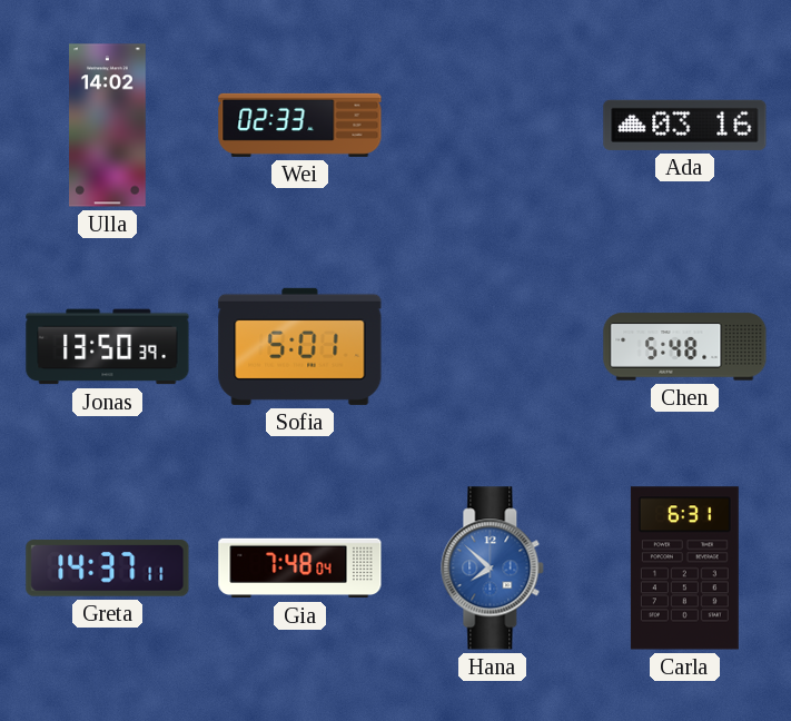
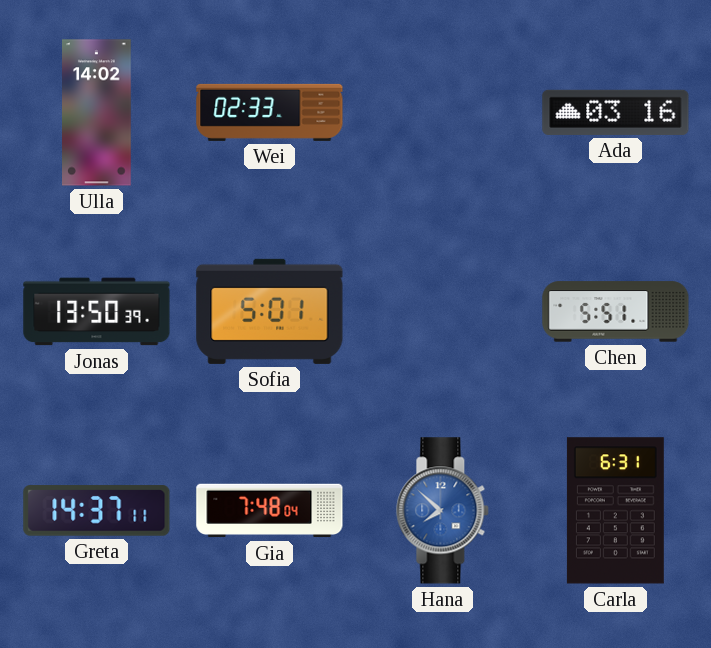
Chen: 5:48 -> 5:51
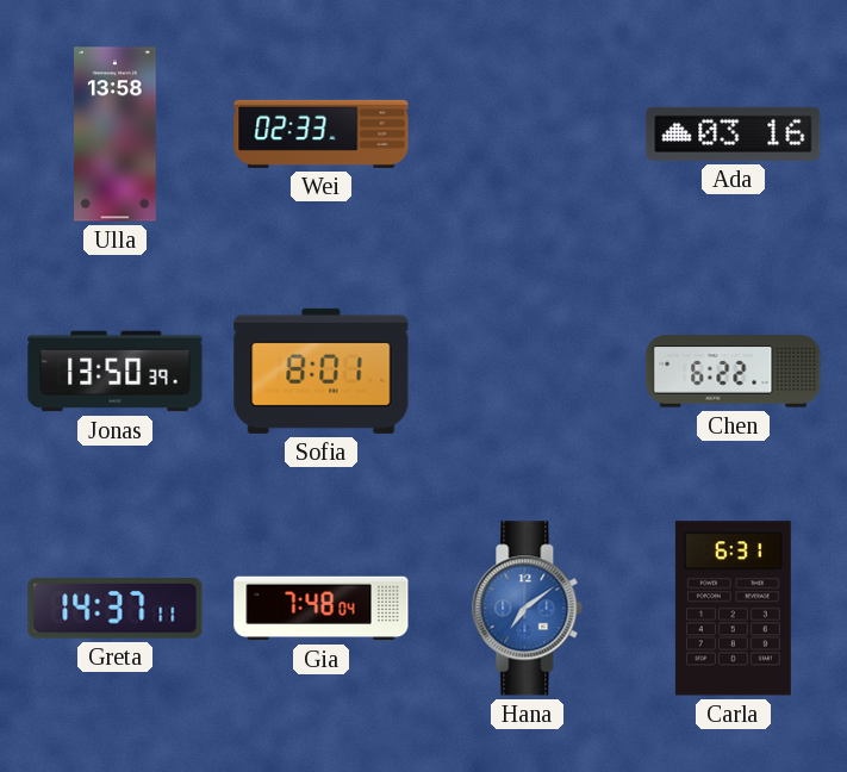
Ulla: 14:02 -> 13:58
Sofia: 5:01 -> 8:01
Chen: 5:51 -> 6:22
Hana: 7:52 -> 7:09
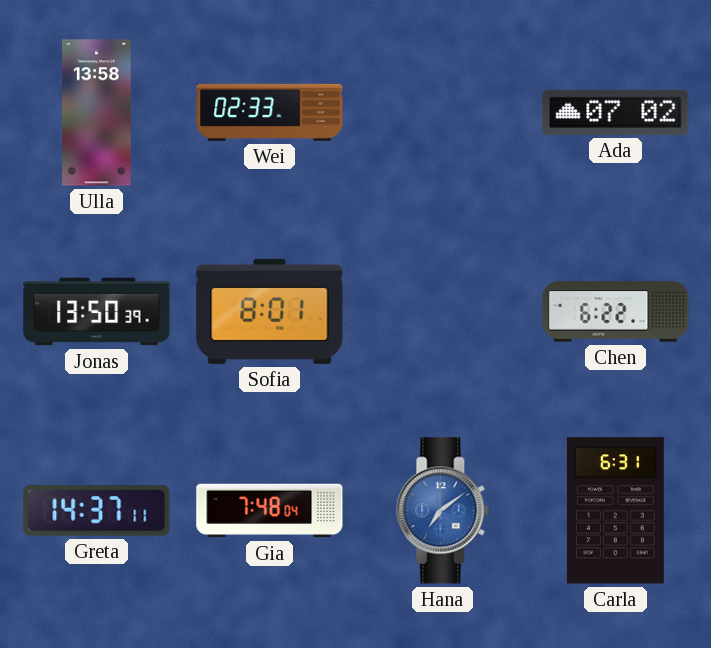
Ada: 03:16 -> 07:02
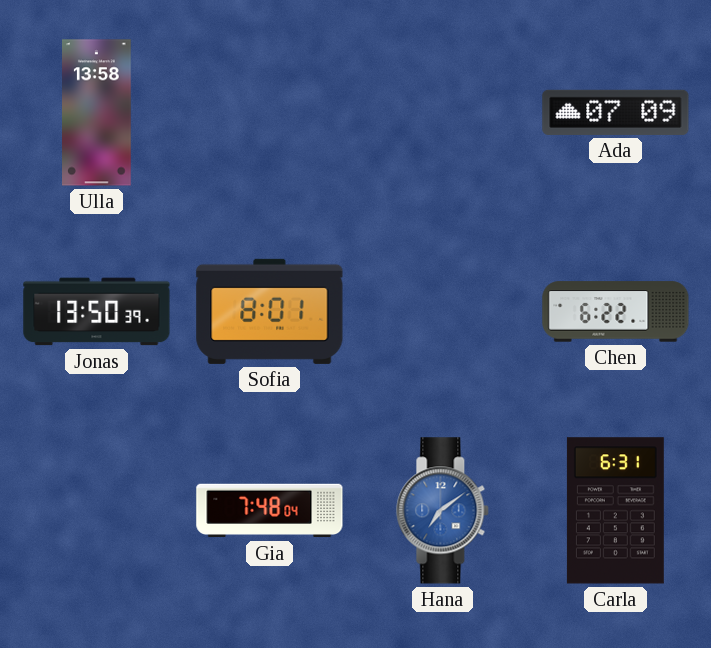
Wei: 02:33 -> none
Ada: 07:02 -> 07:09
Greta: 14:37 -> none
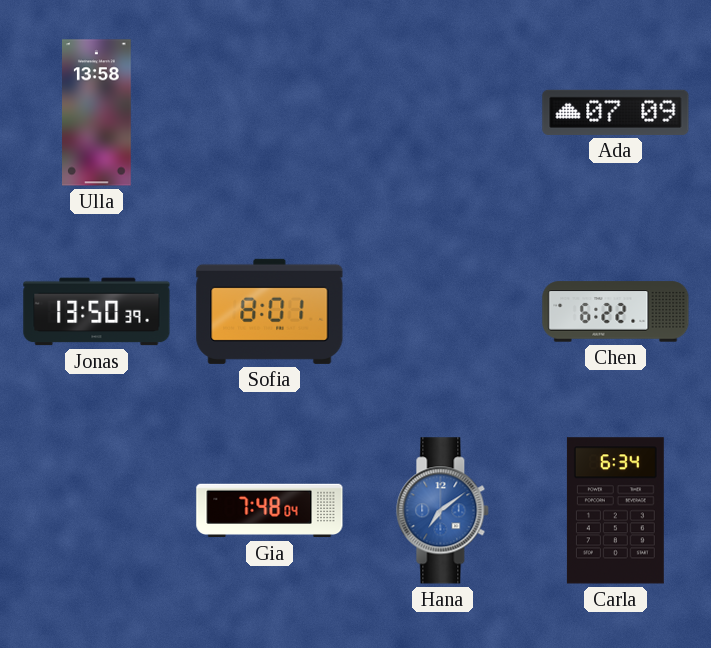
Carla: 6:31 -> 6:34
